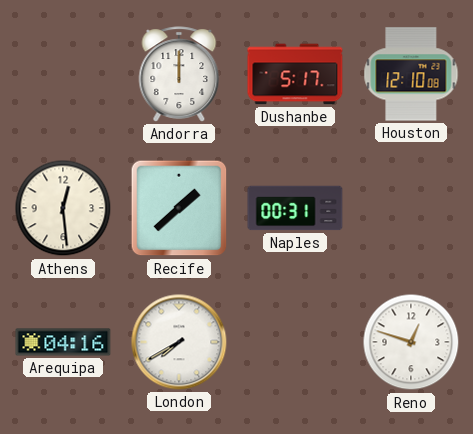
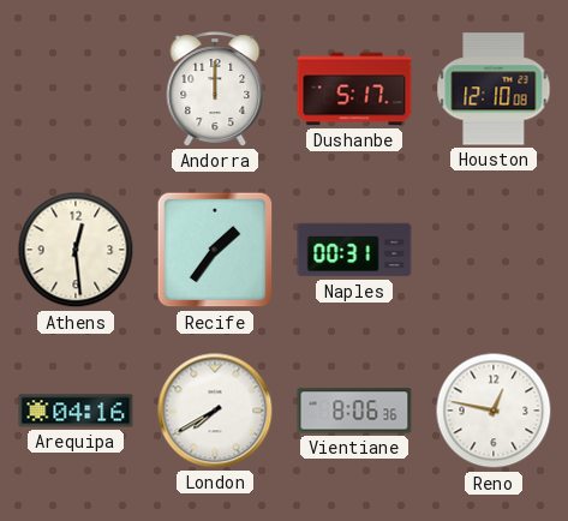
Recife: 1:38 -> 1:36
Vientiane: none -> 8:06
Reno: 12:48 -> 12:47
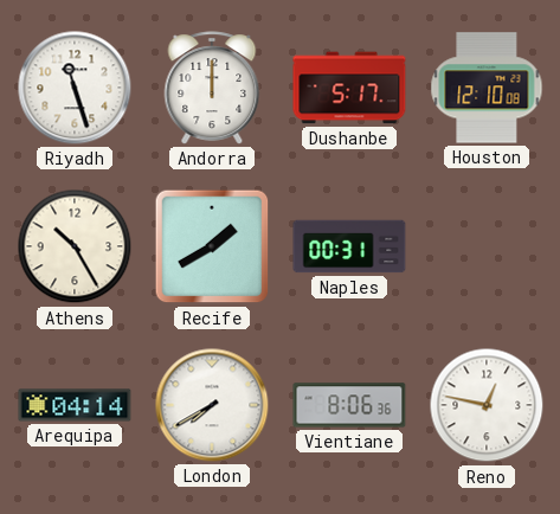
Riyadh: none -> 11:27
Athens: 12:29 -> 10:25
Recife: 1:36 -> 1:40
Arequipa: 04:16 -> 04:14
